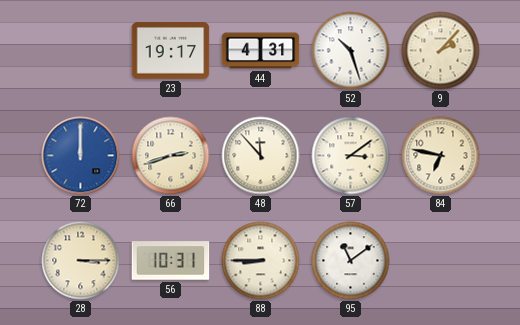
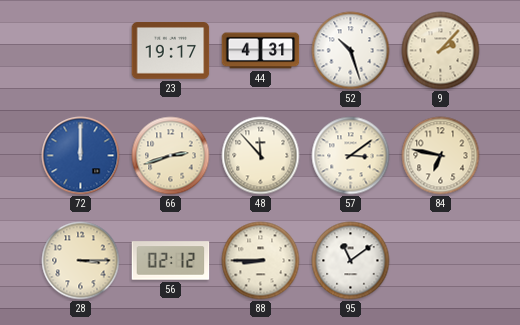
56: 10:31 -> 02:12
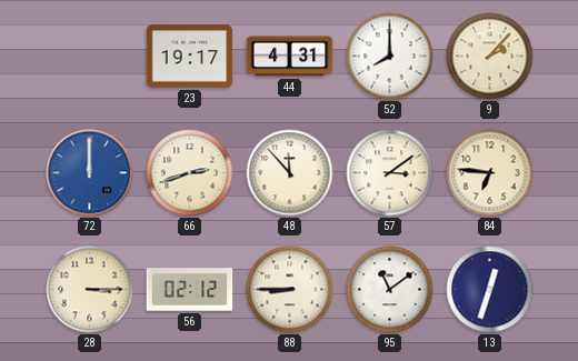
52: 10:27 -> 8:00
84: 6:47 -> 6:46
13: none -> 12:33
